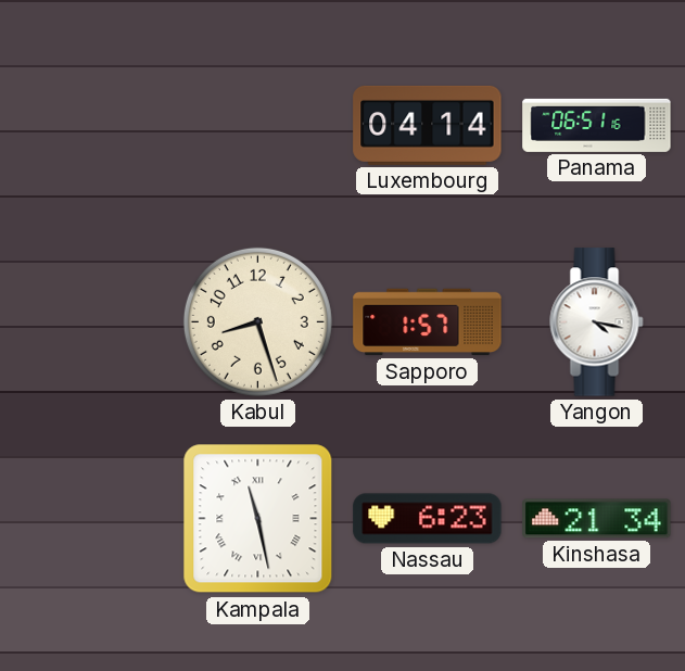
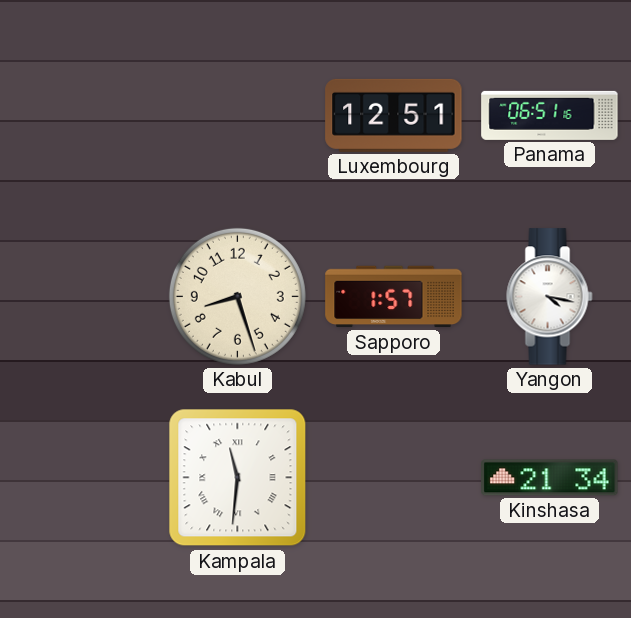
Luxembourg: 04:14 -> 12:51
Kampala: 11:28 -> 11:31
Nassau: 6:23 -> none
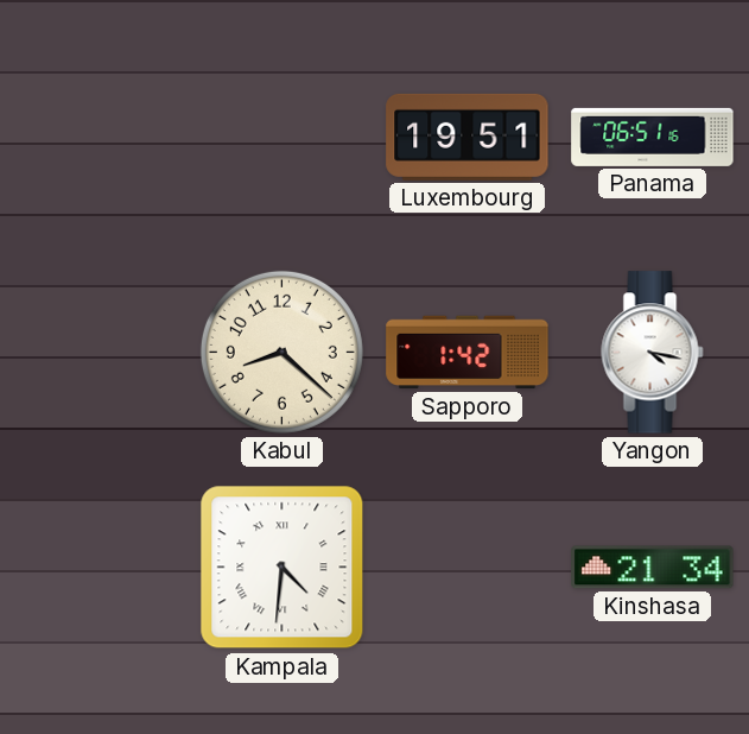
Luxembourg: 12:51 -> 19:51
Kabul: 8:27 -> 8:22
Sapporo: 1:57 -> 1:42
Kampala: 11:31 -> 4:31
